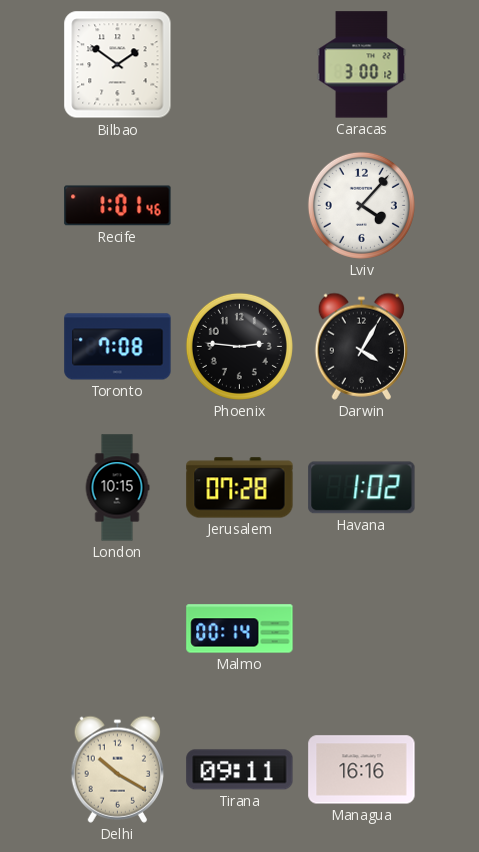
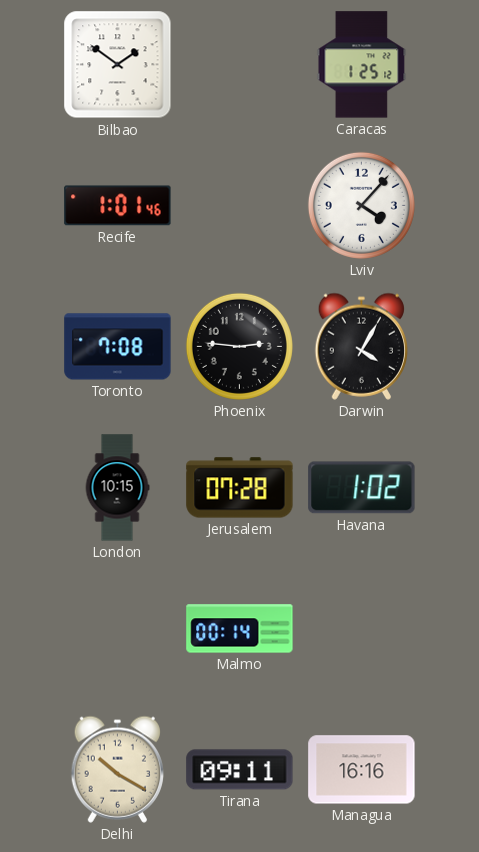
Caracas: 3:00 -> 1:25
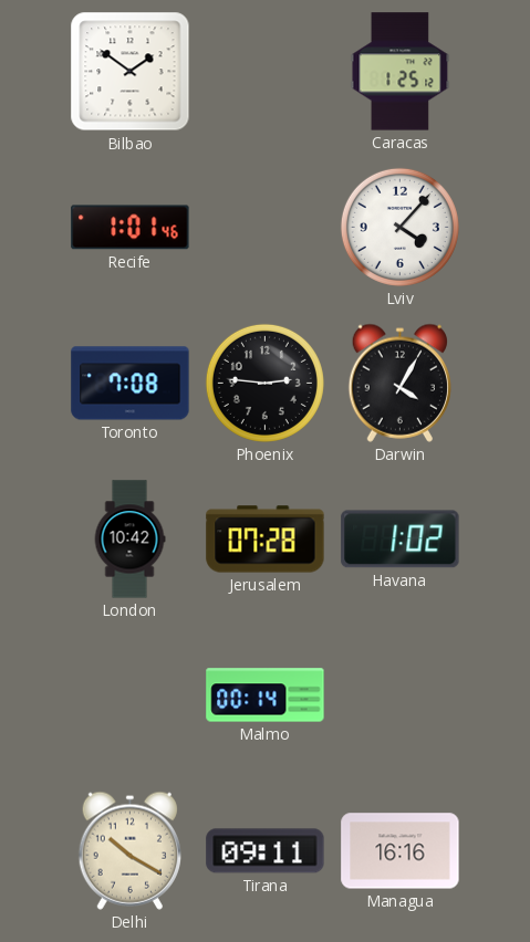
London: 10:15 -> 10:42
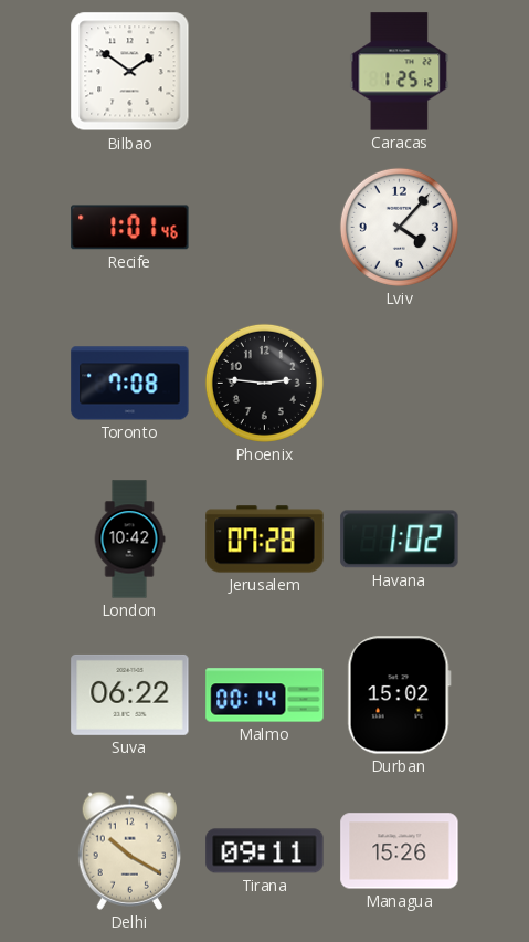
Darwin: 4:05 -> none
Suva: none -> 06:22
Durban: none -> 15:02
Managua: 16:16 -> 15:26
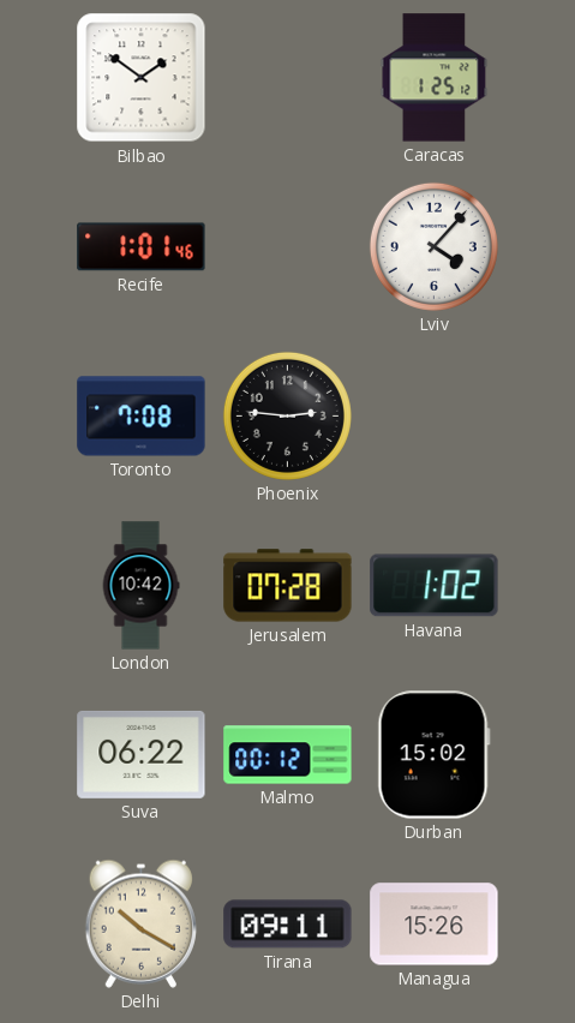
Malmo: 00:14 -> 00:12
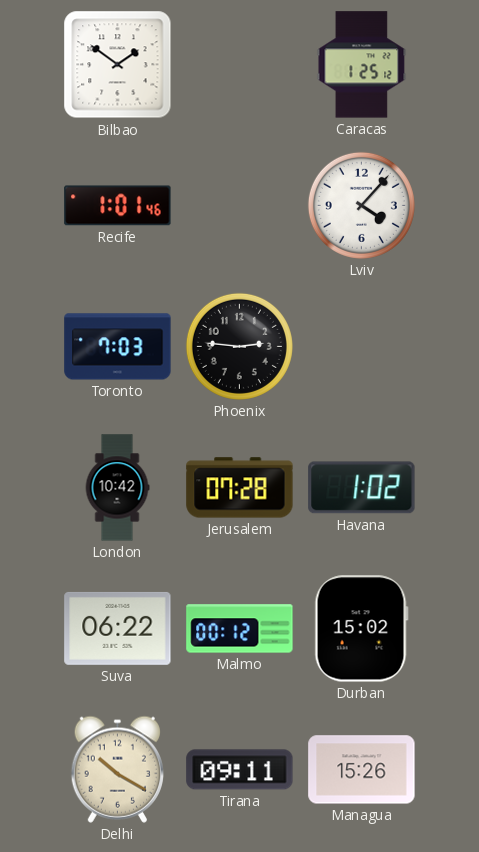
Toronto: 7:08 -> 7:03
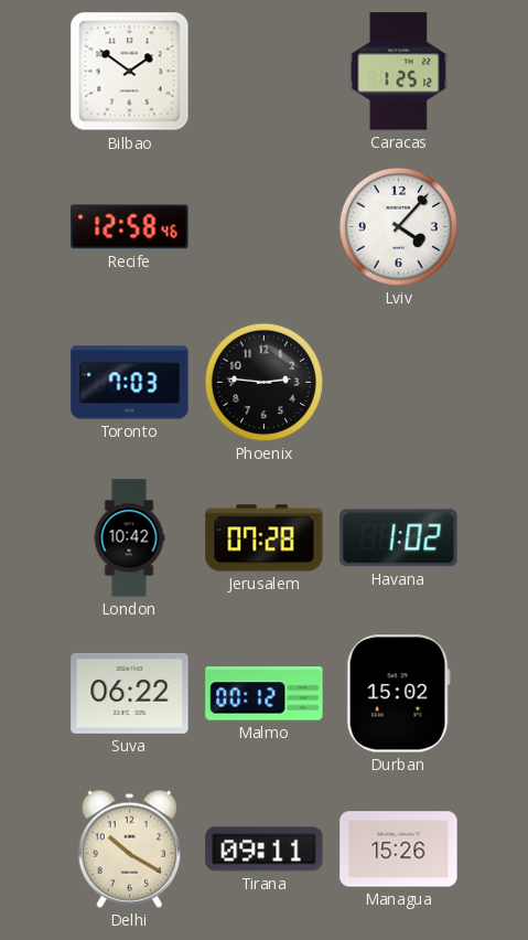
Recife: 1:01 -> 12:58
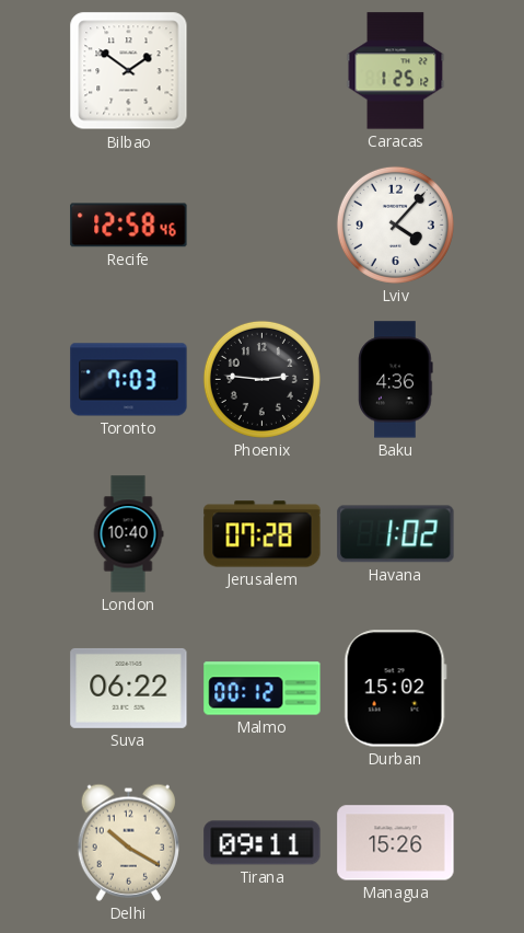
Baku: none -> 4:36
London: 10:42 -> 10:40
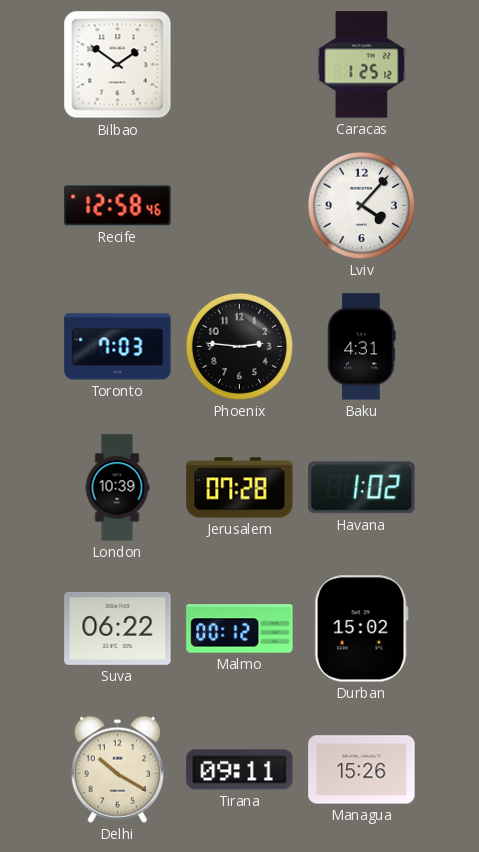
Baku: 4:36 -> 4:31
London: 10:40 -> 10:39
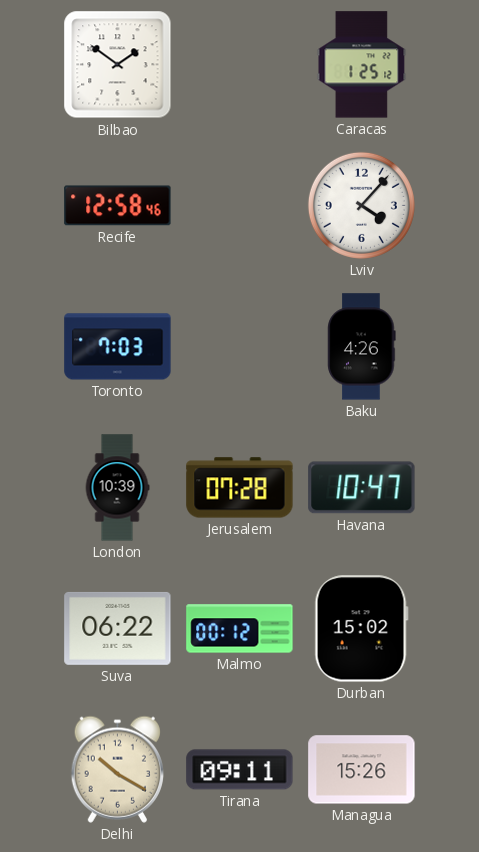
Phoenix: 2:46 -> none
Baku: 4:31 -> 4:26
Havana: 1:02 -> 10:47
